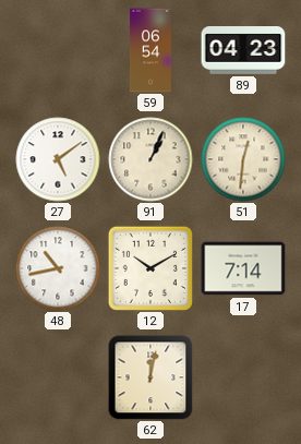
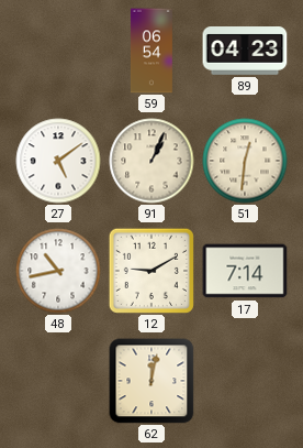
12: 10:10 -> 9:10
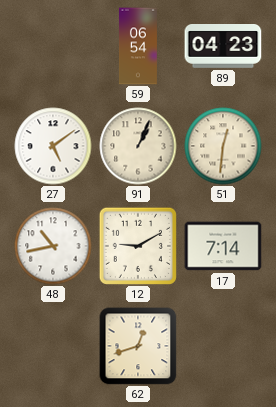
62: 12:02 -> 12:42
